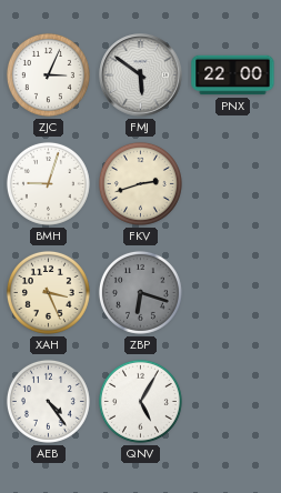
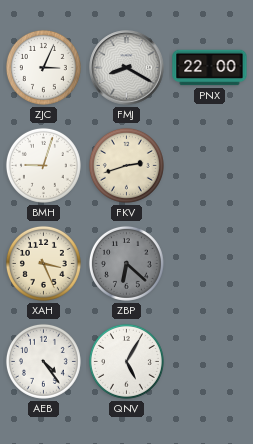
FMJ: 5:51 -> 8:20
ZBP: 6:18 -> 6:22
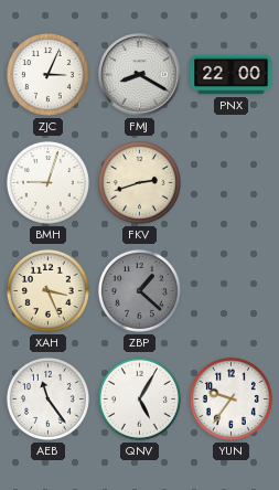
ZBP: 6:22 -> 1:22
AEB: 4:24 -> 11:24
YUN: none -> 9:36
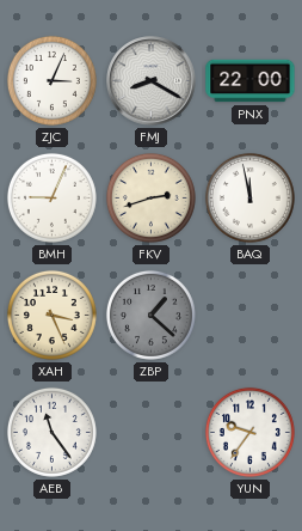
BMH: 9:03 -> 9:04
BAQ: none -> 11:58
QNV: 5:05 -> none
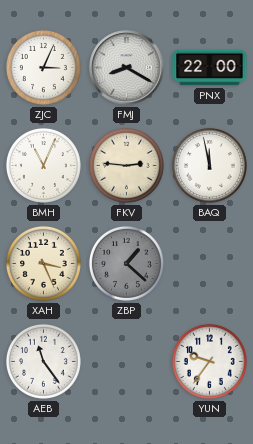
BMH: 9:04 -> 11:04
FKV: 2:42 -> 2:46
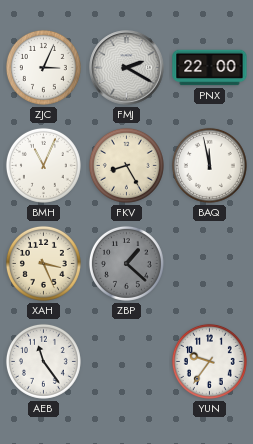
FMJ: 8:20 -> 2:20
FKV: 2:46 -> 8:25
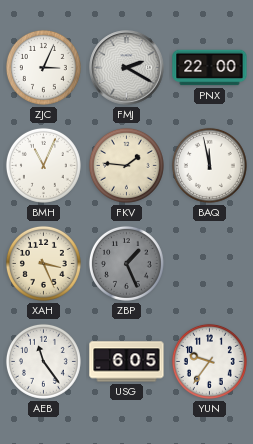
FKV: 8:25 -> 1:46
ZBP: 1:22 -> 1:26
USG: none -> 6:05
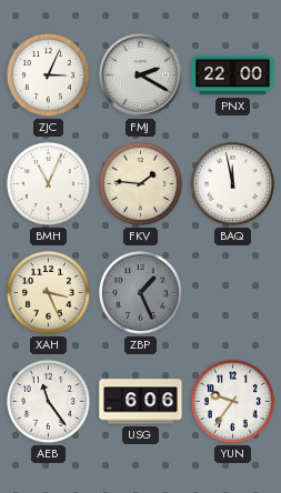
USG: 6:05 -> 6:06
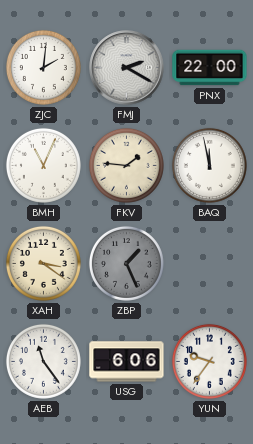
ZJC: 3:04 -> 2:01
XAH: 3:26 -> 3:21
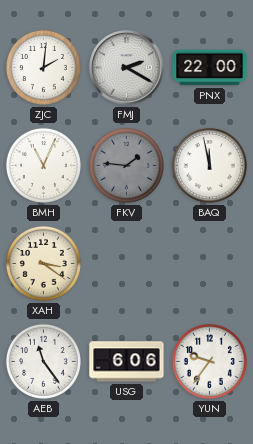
FKV dial: cream -> grey
ZBP: 1:26 -> none
